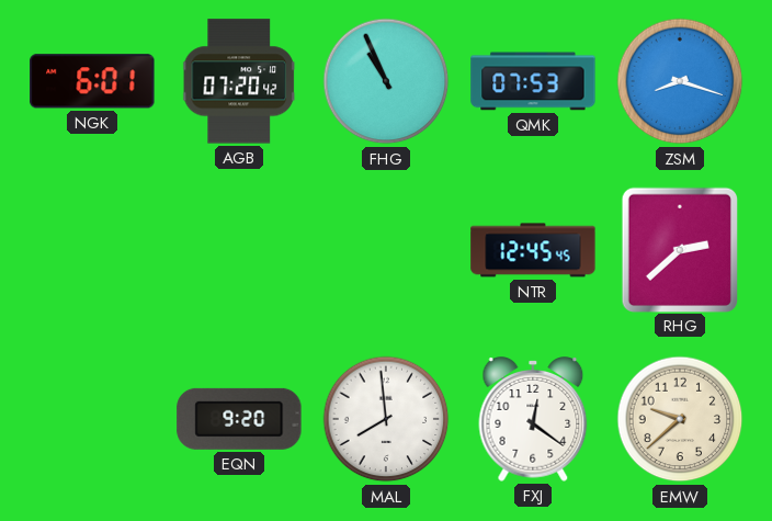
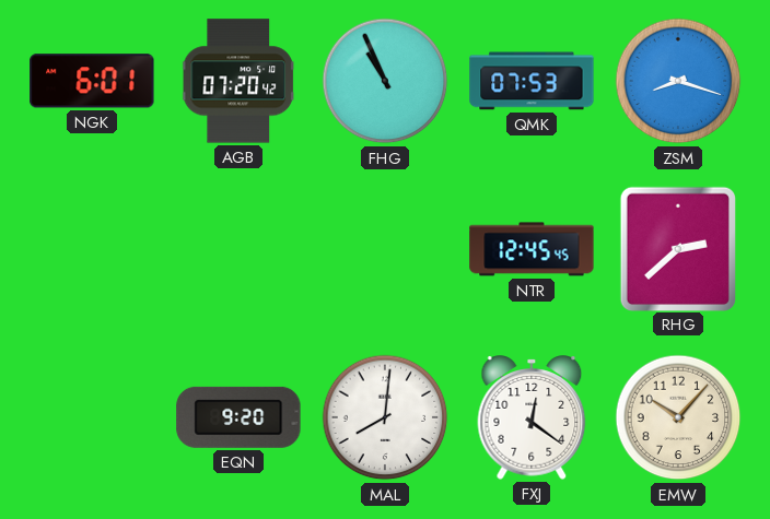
MAL: 7:59 -> 8:01
EMW: 9:38 -> 10:07
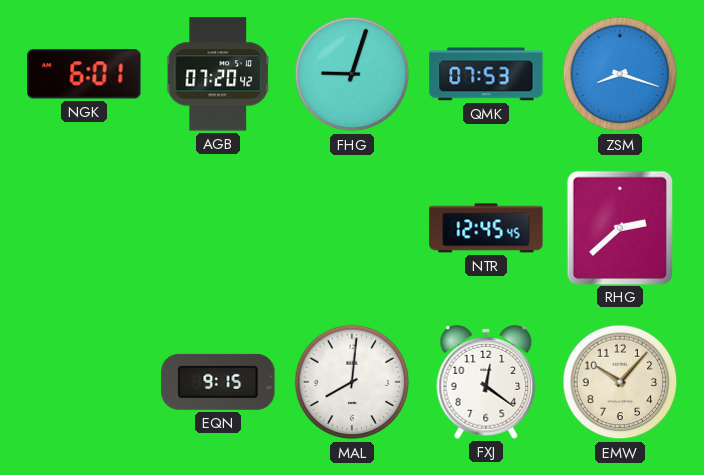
FHG: 10:56 -> 9:03
EQN: 9:20 -> 9:15
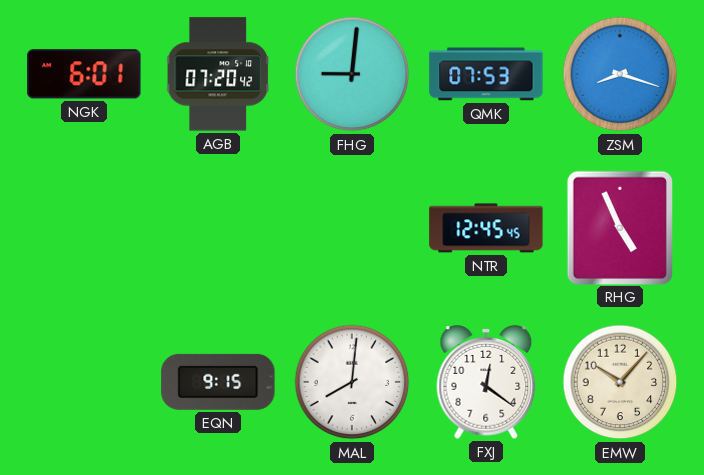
FHG: 9:03 -> 9:01
RHG: 2:38 -> 4:56
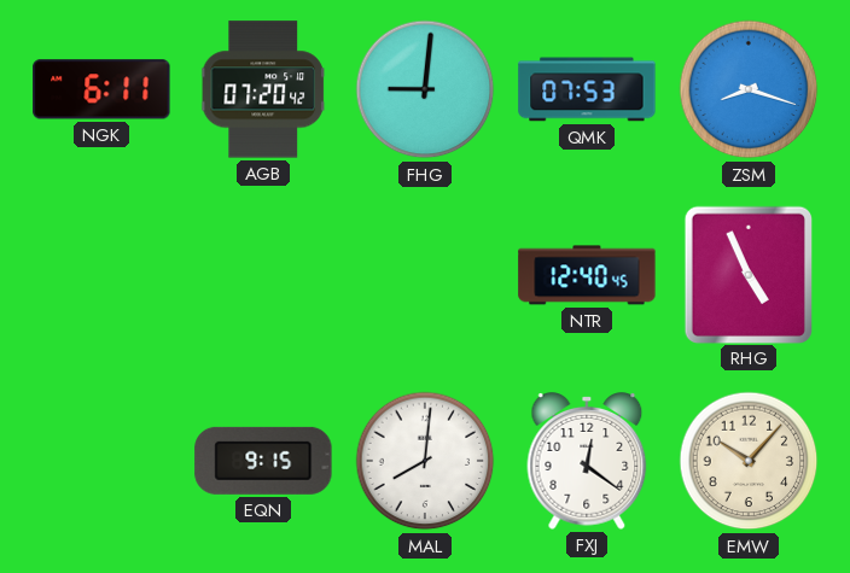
NGK: 6:01 -> 6:11
NTR: 12:45 -> 12:40
